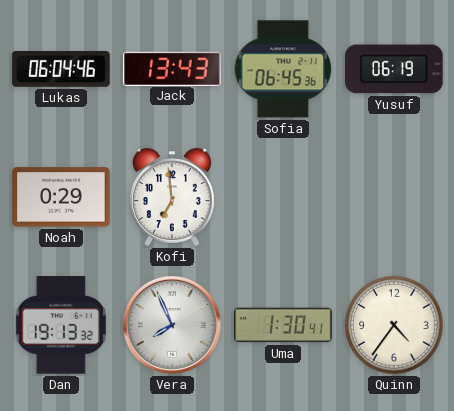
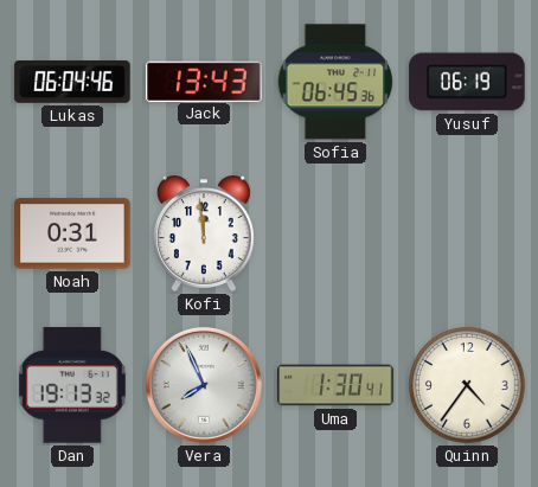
Noah: 0:29 -> 0:31
Kofi: 6:59 -> 11:59
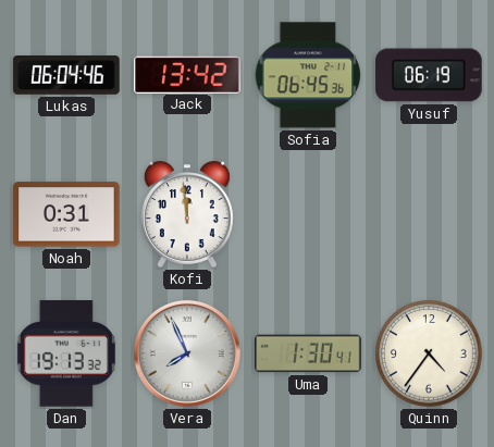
Jack: 13:43 -> 13:42
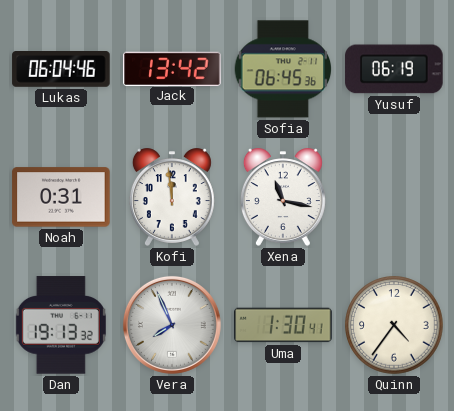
Xena: none -> 11:17
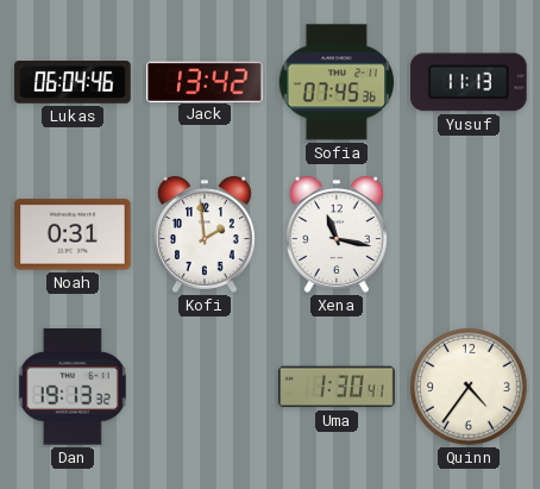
Sofia: 06:45 -> 07:45
Yusuf: 06:19 -> 11:13
Kofi: 11:59 -> 1:59
Vera: 7:56 -> none
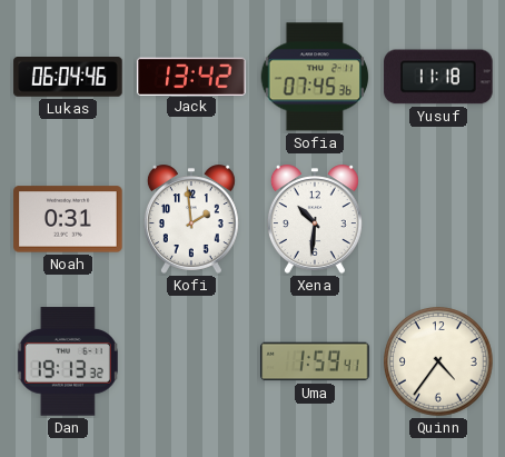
Yusuf: 11:13 -> 11:18
Xena: 11:17 -> 10:31
Uma: 1:30 -> 1:59
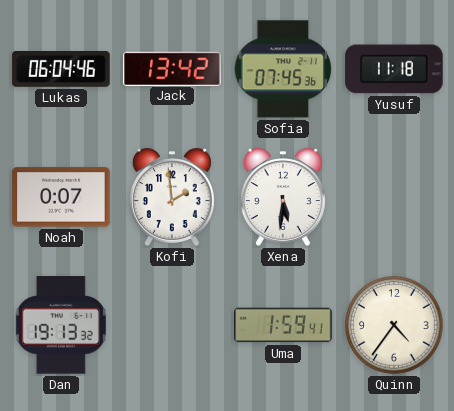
Noah: 0:31 -> 0:07
Xena: 10:31 -> 5:31
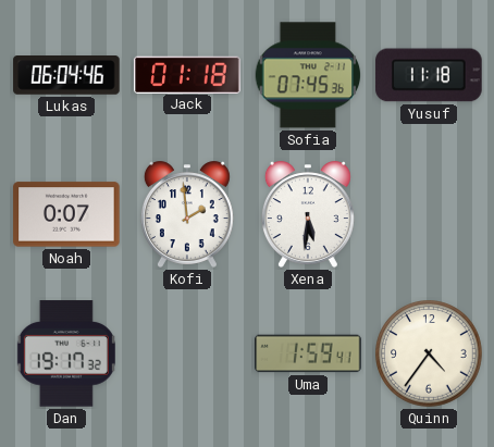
Jack: 13:42 -> 01:18
Dan: 19:13 -> 19:17
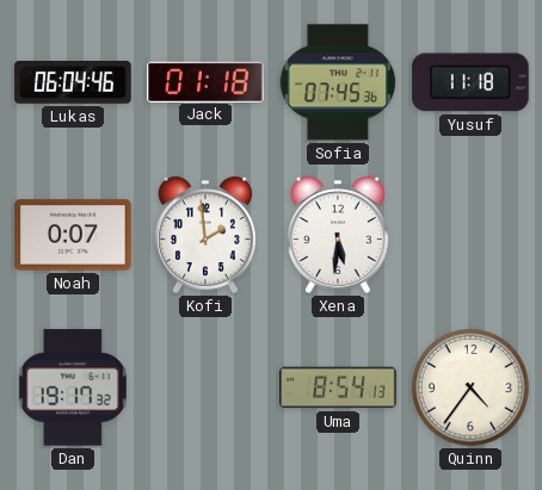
Uma: 1:59 -> 8:54
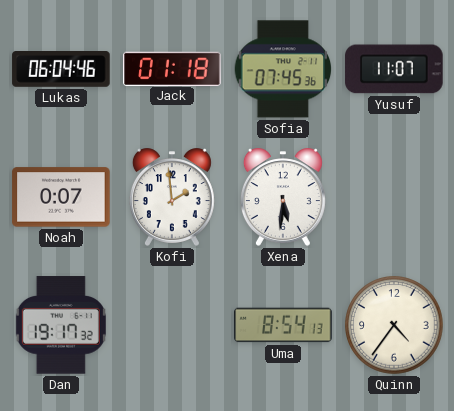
Yusuf: 11:18 -> 11:07
